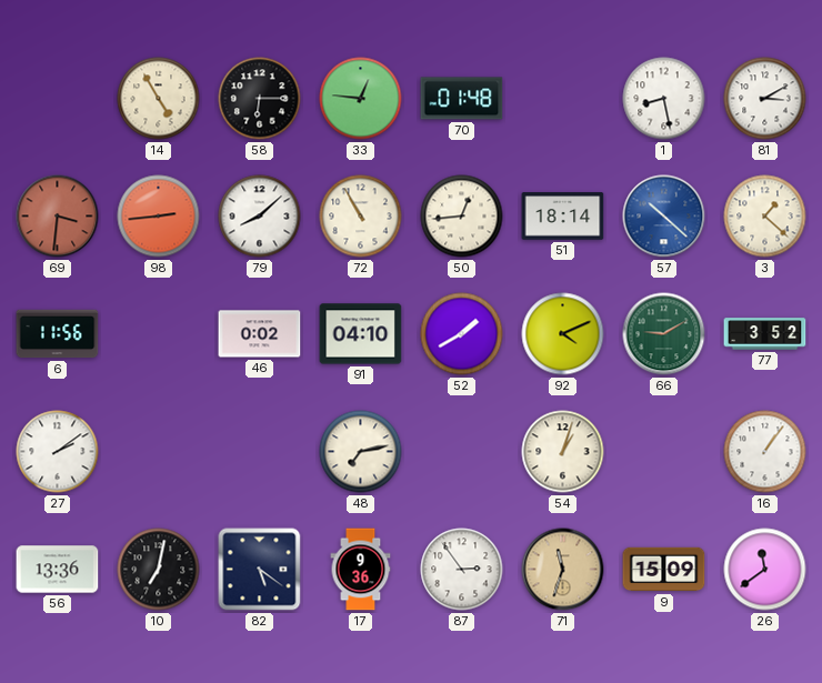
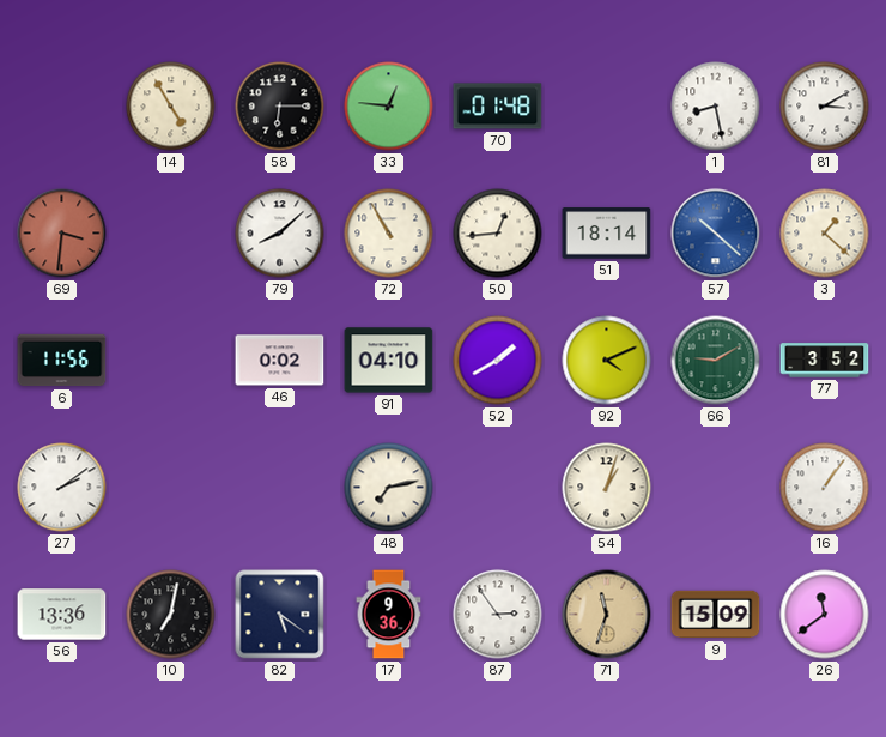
98: 2:44 -> none
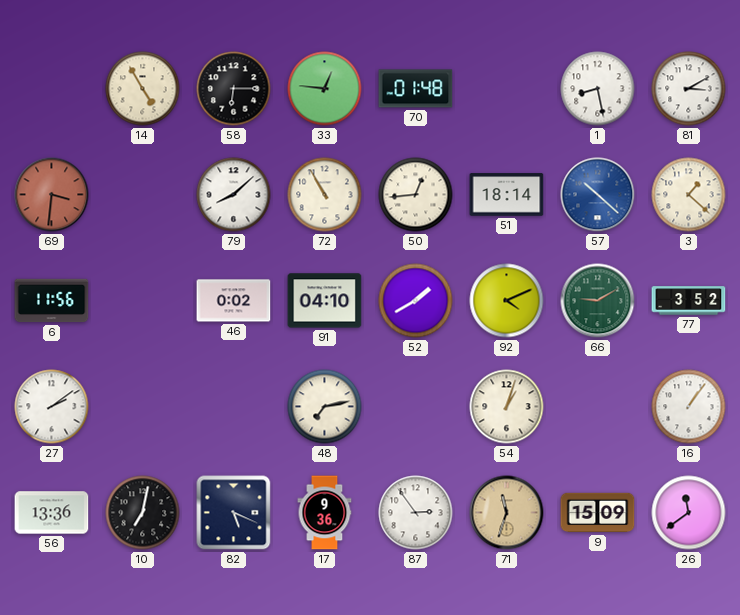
82: 5:21 -> 5:19
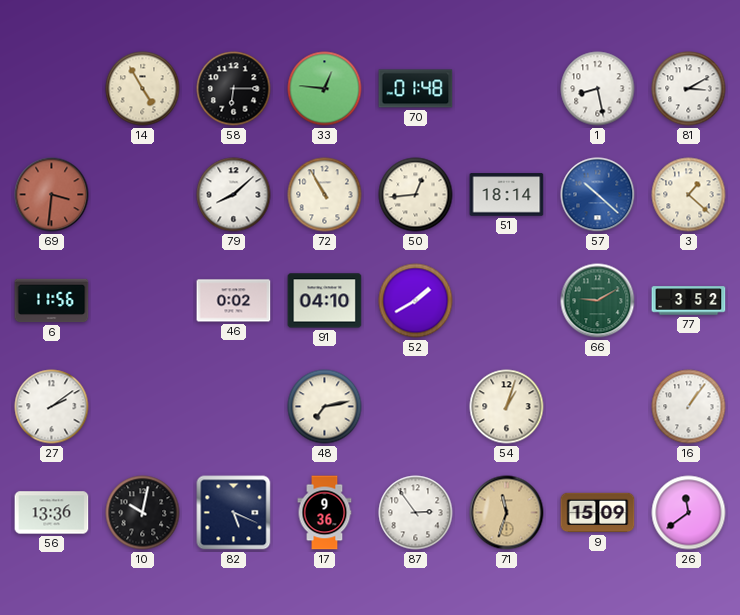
92: 4:11 -> none
10: 7:02 -> 10:02
